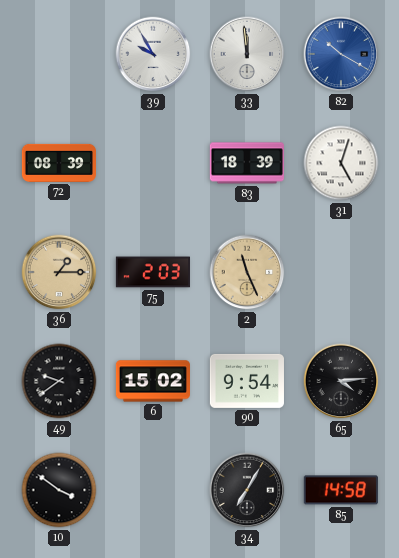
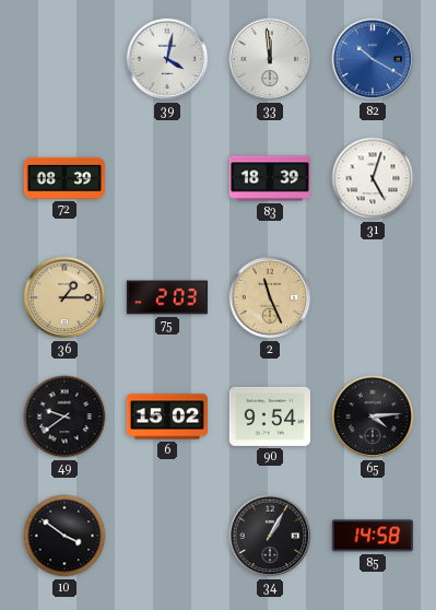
39: 9:55 -> 4:02
34: 7:05 -> 1:05
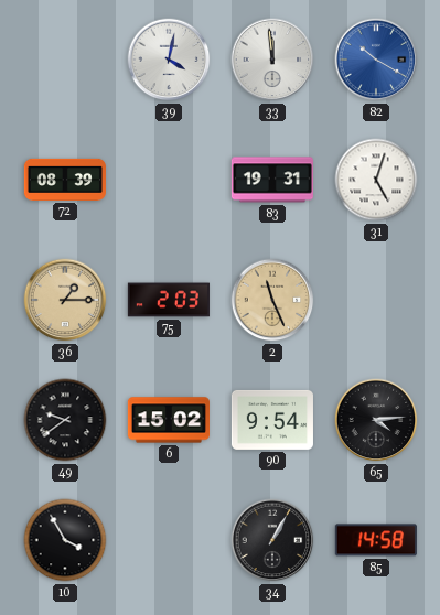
83: 18:39 -> 19:31
10: 3:51 -> 3:55
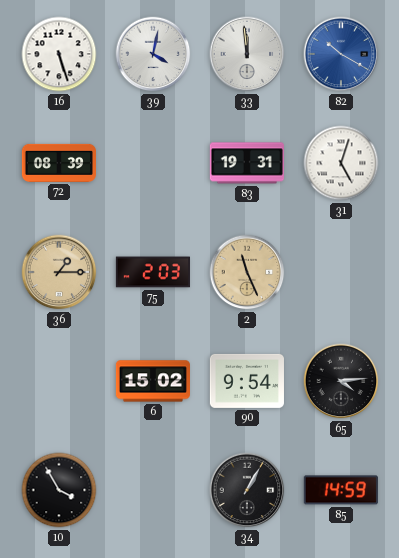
16: none -> 5:27
49: 9:39 -> none
85: 14:58 -> 14:59
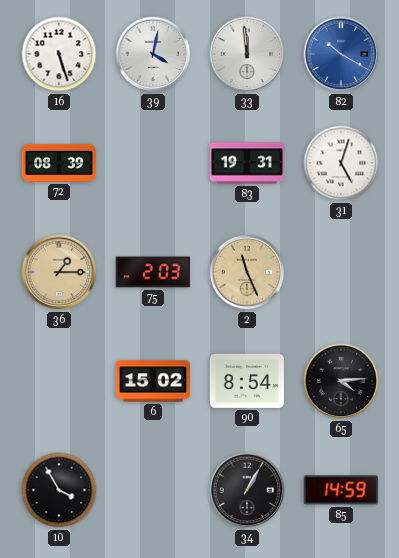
90: 9:54 -> 8:54
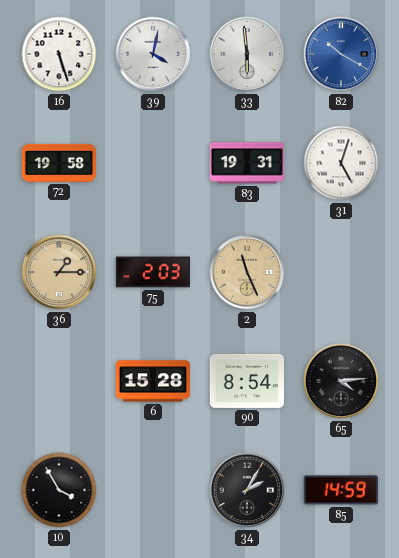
33: 11:59 -> 5:59
72: 08:39 -> 19:58
6: 15:02 -> 15:28
34: 1:05 -> 2:05
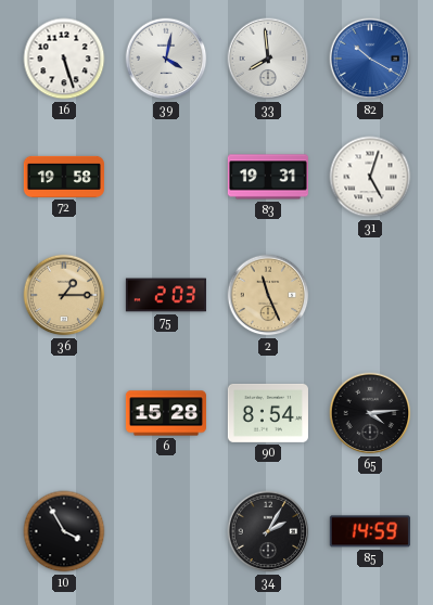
33: 5:59 -> 7:59
